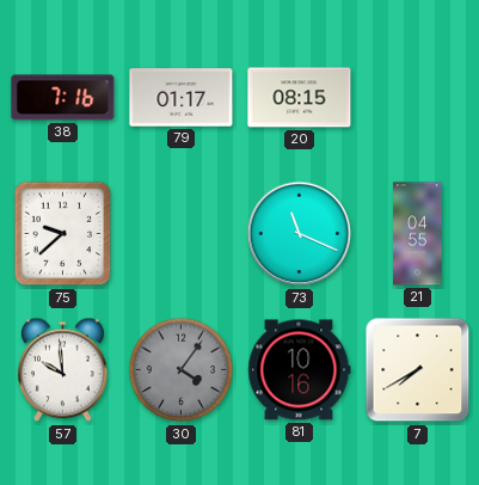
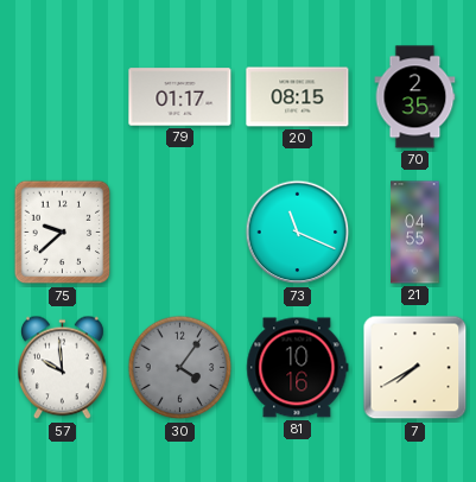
38: 7:16 -> none
70: none -> 2:35
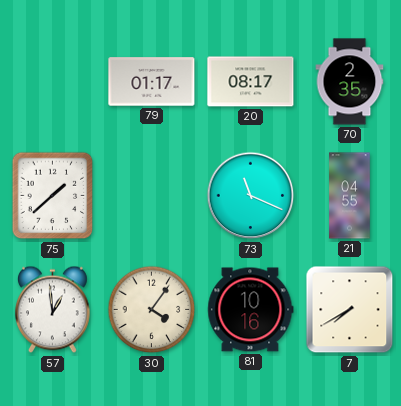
20: 08:15 -> 08:17
75: 9:38 -> 1:38
57: 9:59 -> 12:59
30 dial: grey -> cream
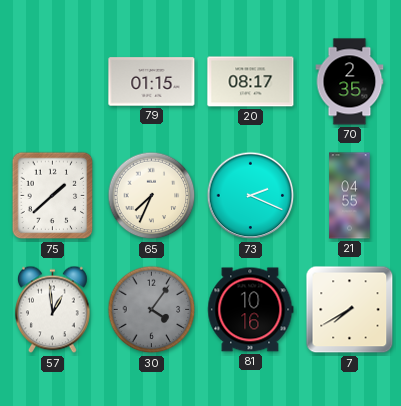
79: 01:17 -> 01:15
65: none -> 7:34
73: 11:19 -> 2:19
30 dial: cream -> grey
